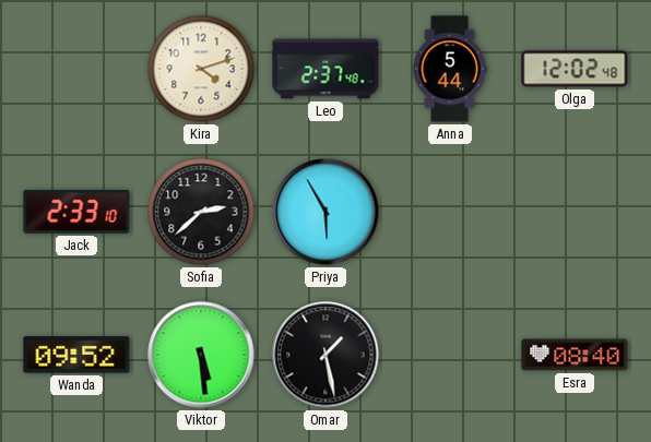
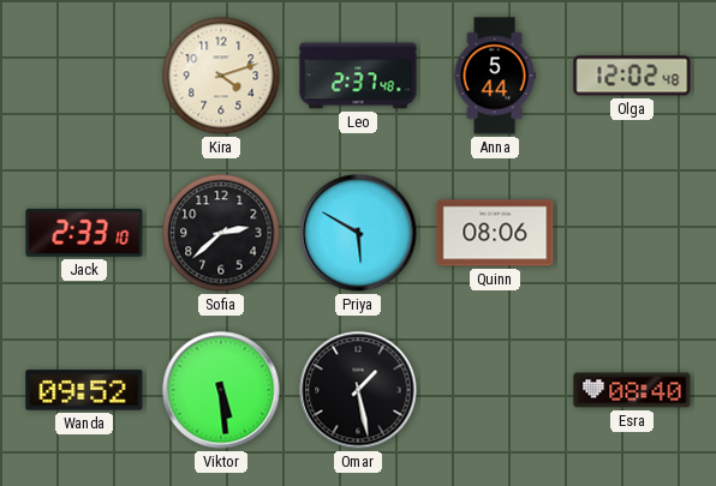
Priya: 5:55 -> 5:50
Quinn: none -> 08:06
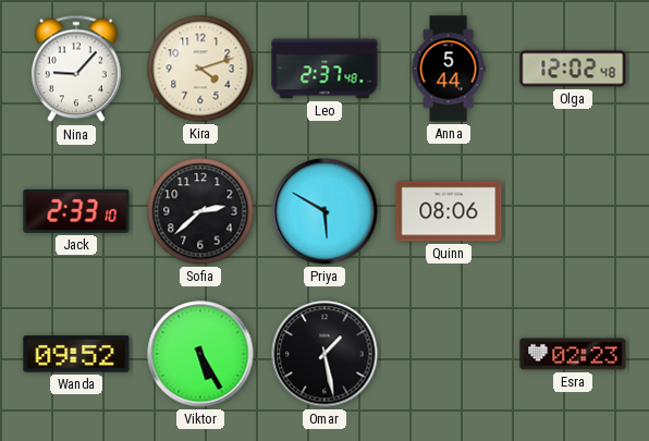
Nina: none -> 9:07
Viktor: 5:29 -> 5:25
Esra: 08:40 -> 02:23
